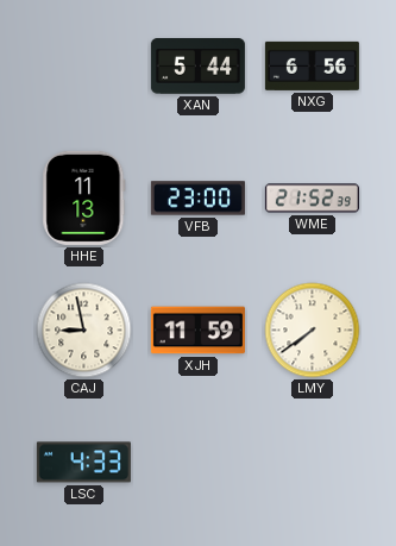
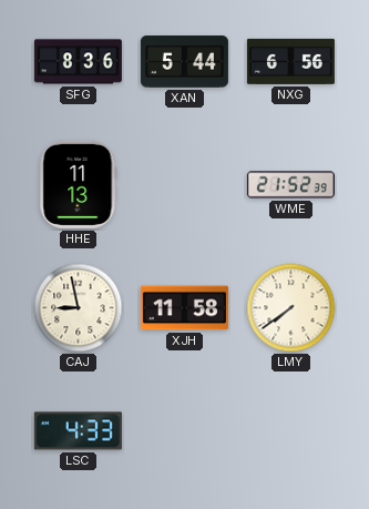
SFG: none -> 8:36
VFB: 23:00 -> none
XJH: 11:59 -> 11:58
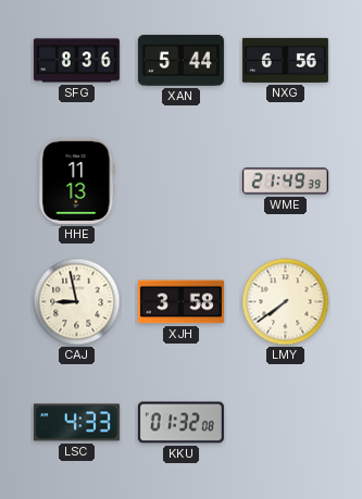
WME: 21:52 -> 21:49
XJH: 11:58 -> 3:58
KKU: none -> 01:32
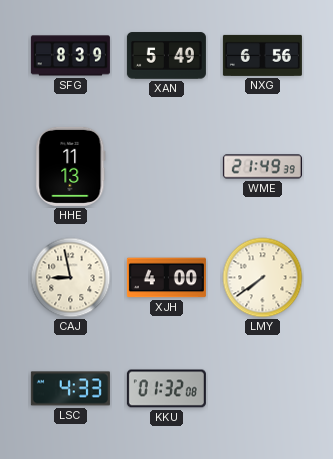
SFG: 8:36 -> 8:39
XAN: 5:44 -> 5:49
XJH: 3:58 -> 4:00
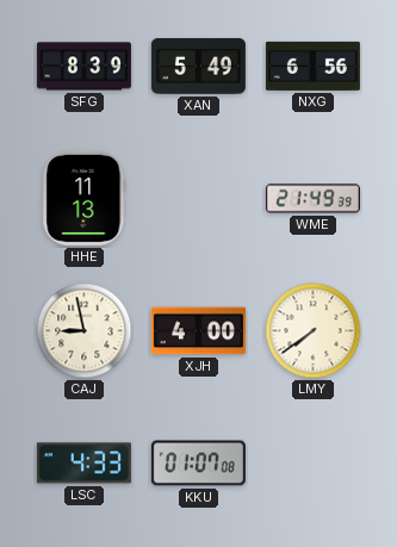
KKU: 01:32 -> 01:07
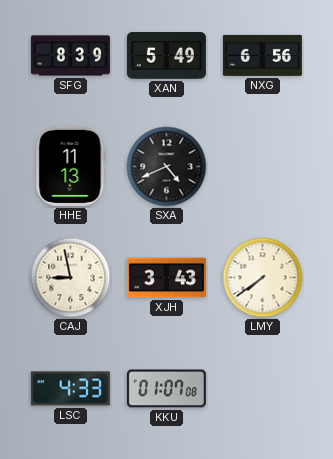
SXA: none -> 4:41
WME: 21:49 -> none
XJH: 4:00 -> 3:43
